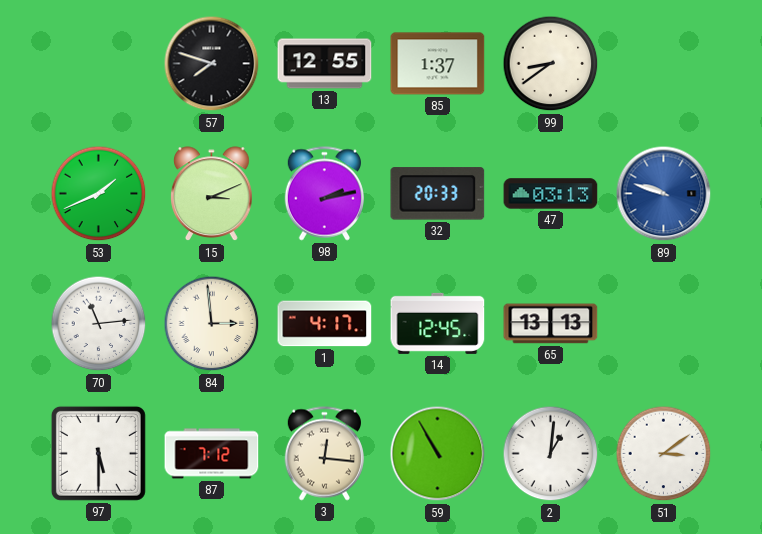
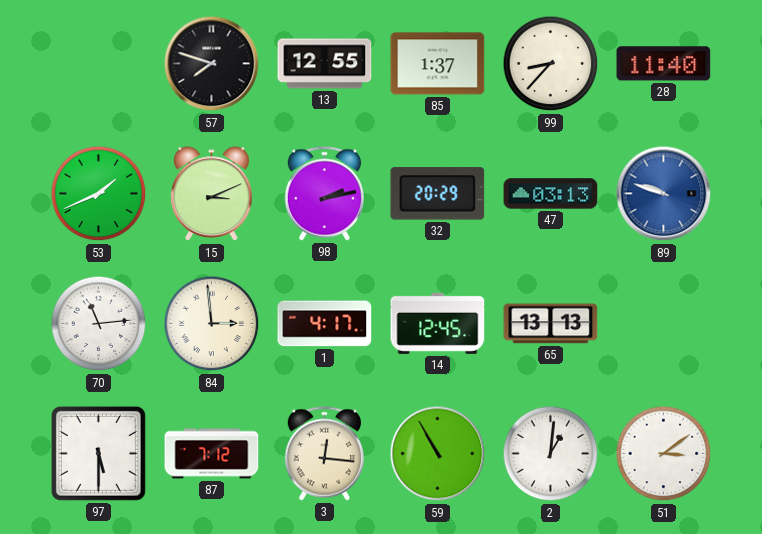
99: 8:39 -> 8:37
28: none -> 11:40
32: 20:33 -> 20:29
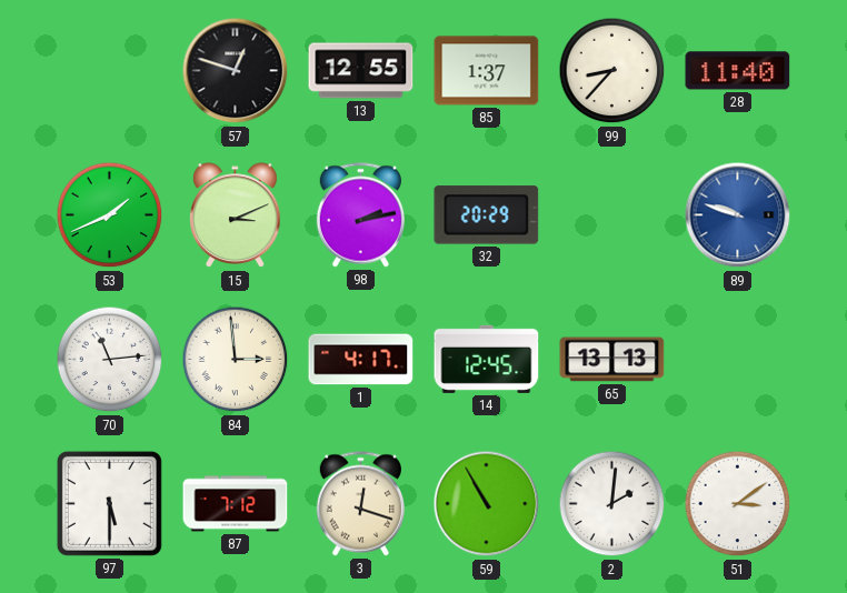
57: 7:48 -> 12:48
47: 03:13 -> none
3: 12:16 -> 12:18
2: 1:01 -> 2:01
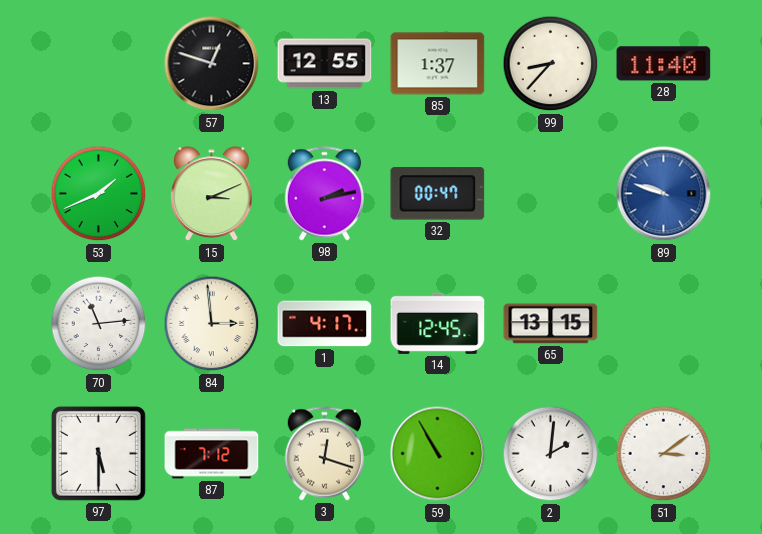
32: 20:29 -> 00:47
65: 13:13 -> 13:15
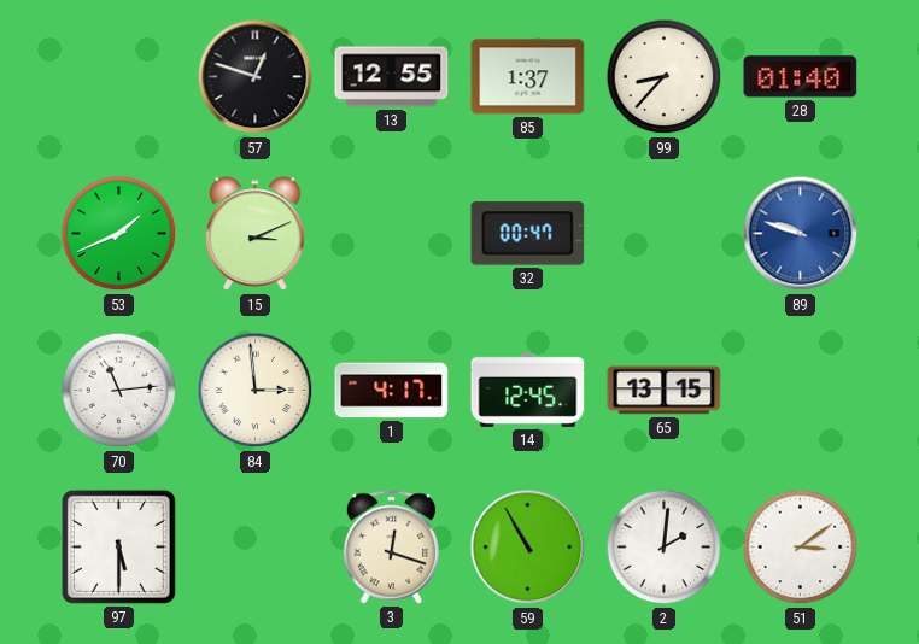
28: 11:40 -> 01:40
98: 2:13 -> none
87: 7:12 -> none
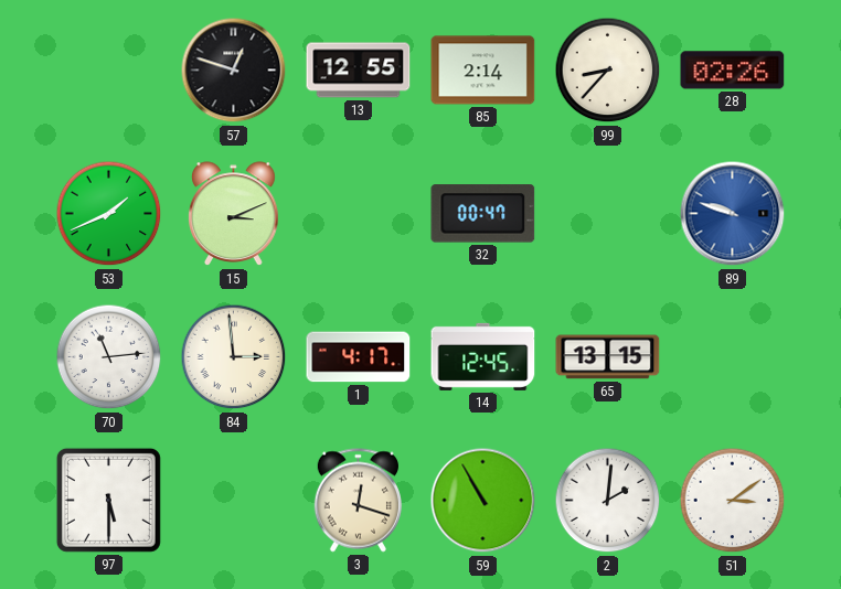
85: 1:37 -> 2:14
28: 01:40 -> 02:26
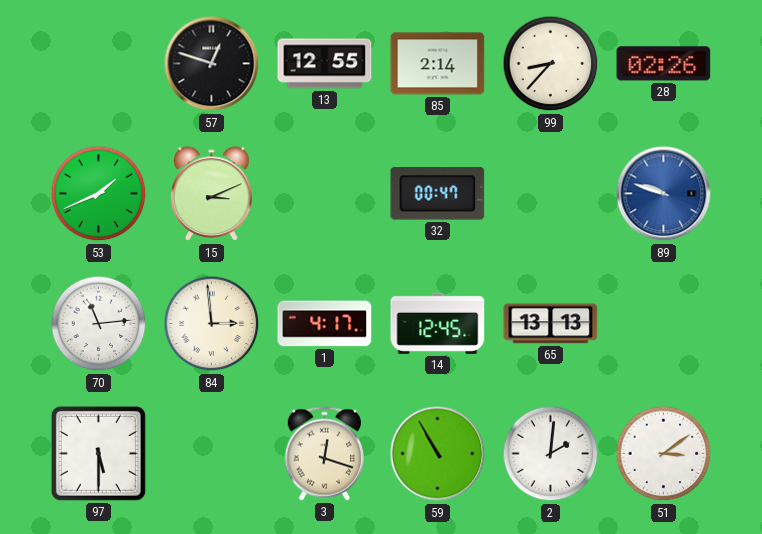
65: 13:15 -> 13:13
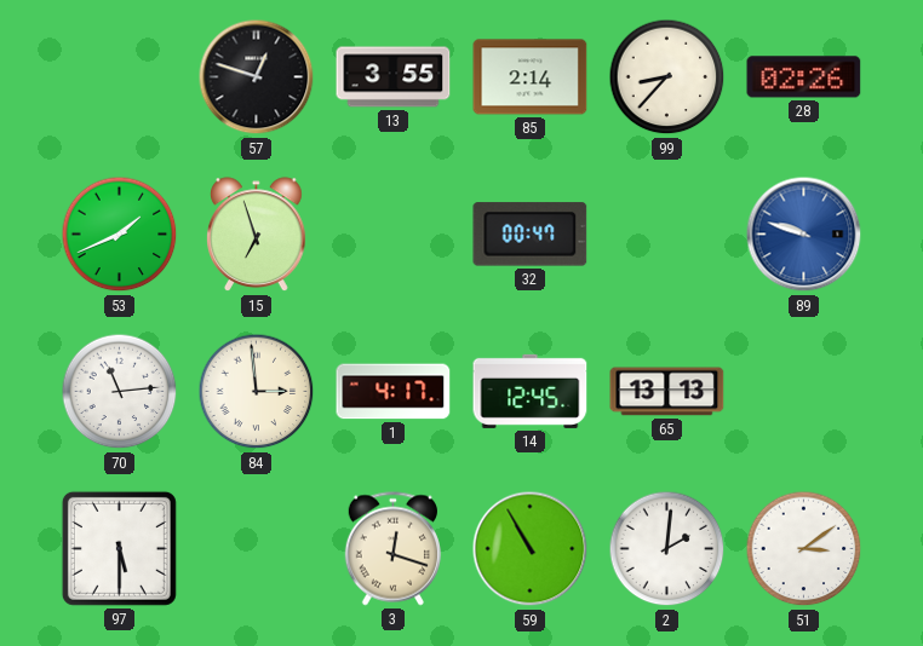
13: 12:55 -> 3:55
15: 3:11 -> 6:57
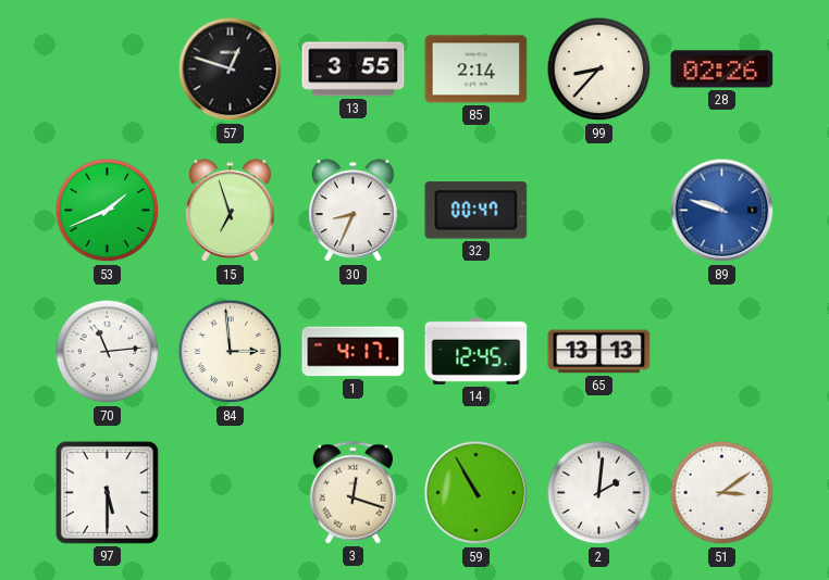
30: none -> 8:34
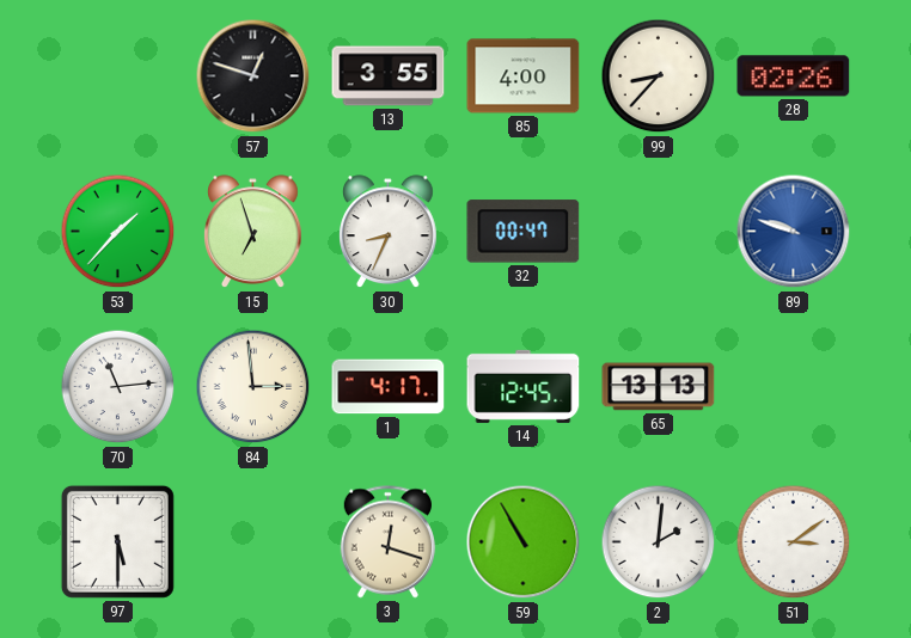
85: 2:14 -> 4:00
53: 1:41 -> 1:37
